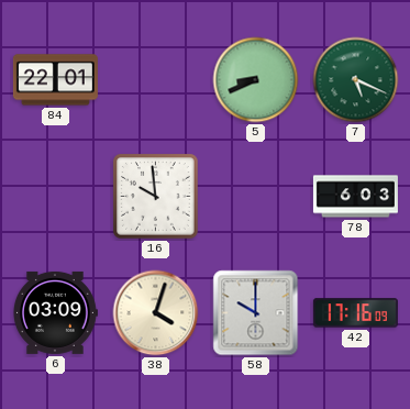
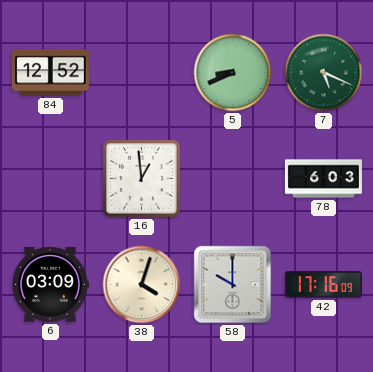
84: 22:01 -> 12:52
16: 9:59 -> 12:59
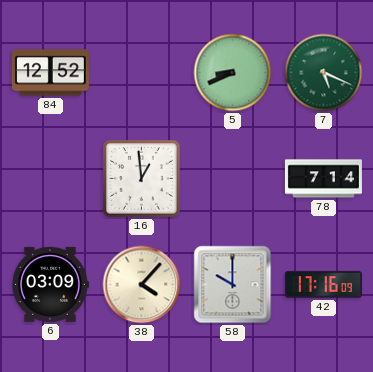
78: 6:03 -> 7:14
38: 4:03 -> 4:07
